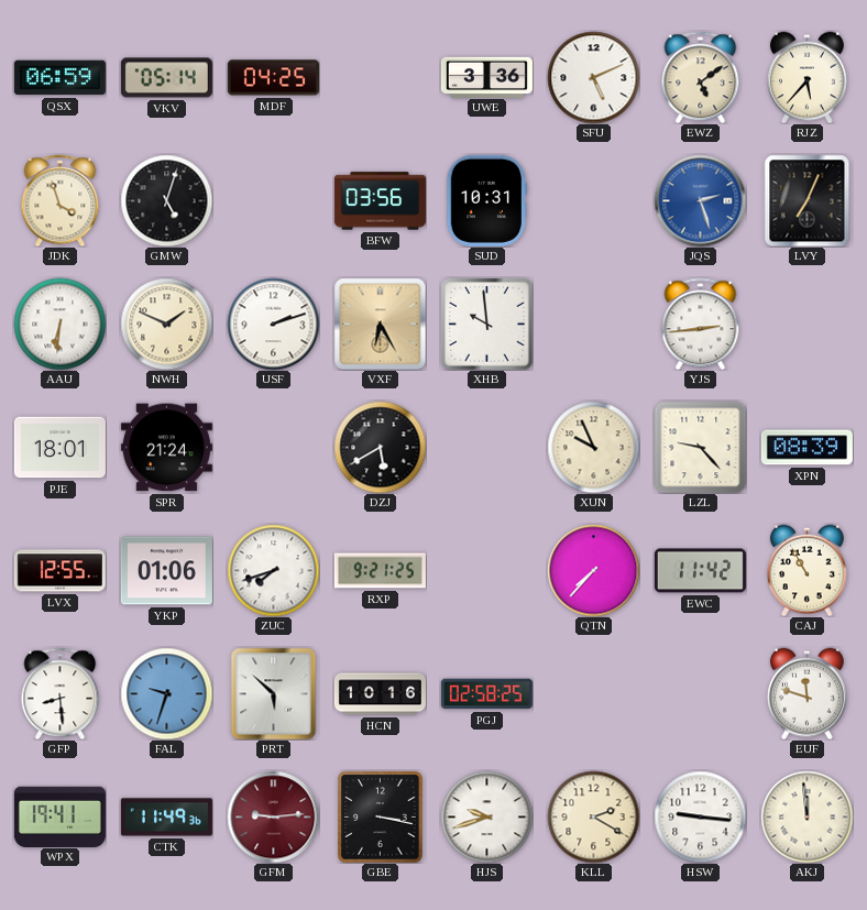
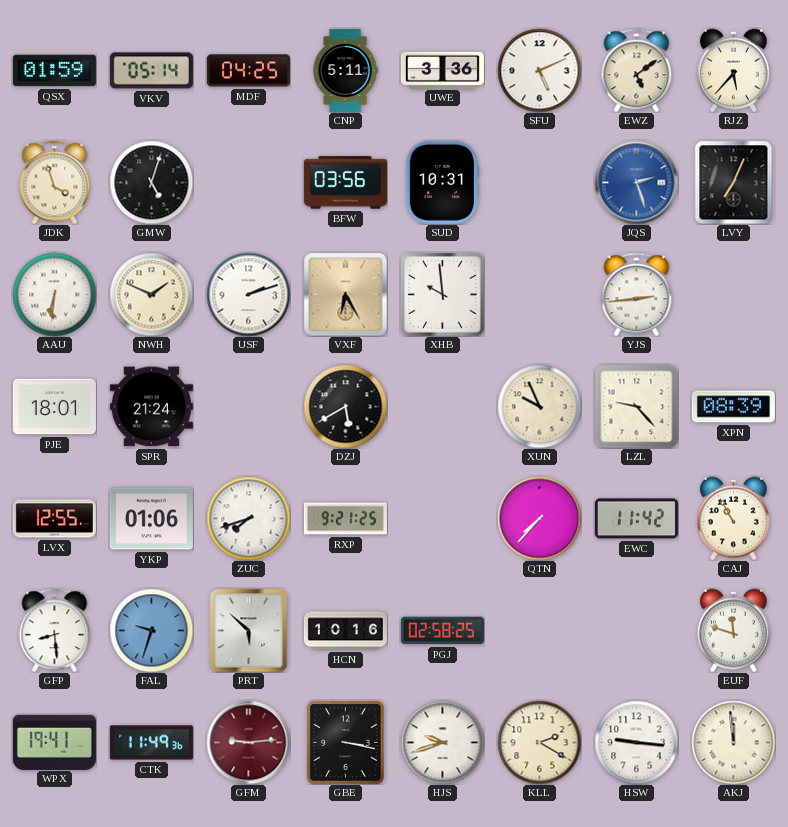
QSX: 06:59 -> 01:59
CNP: none -> 5:11
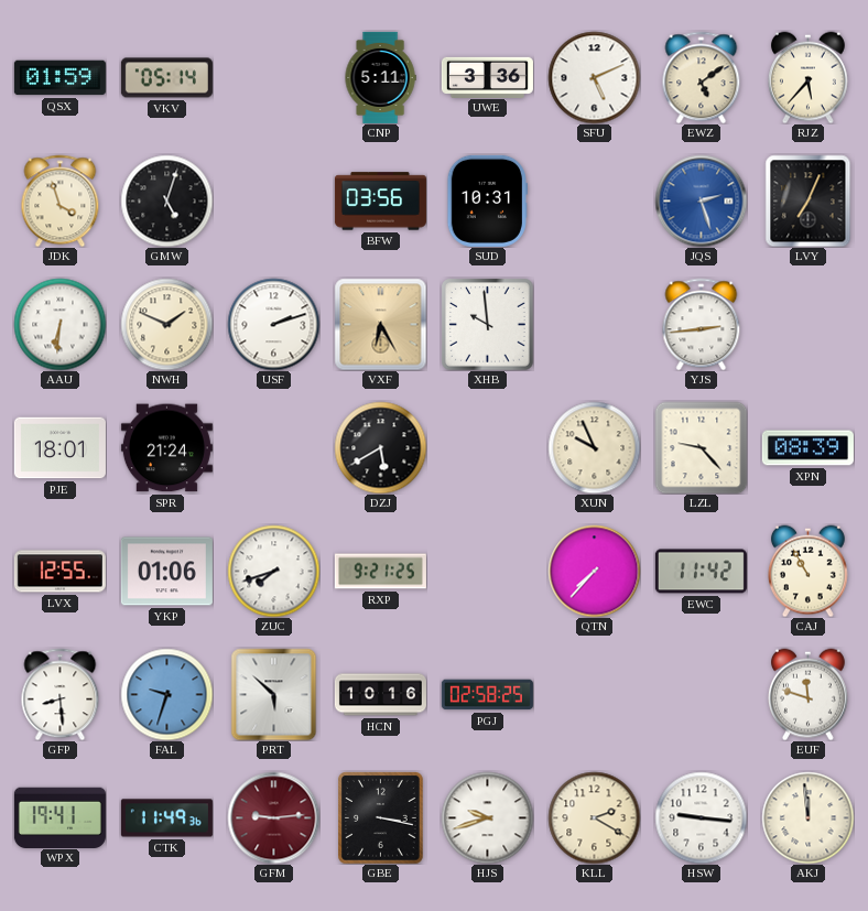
MDF: 04:25 -> none
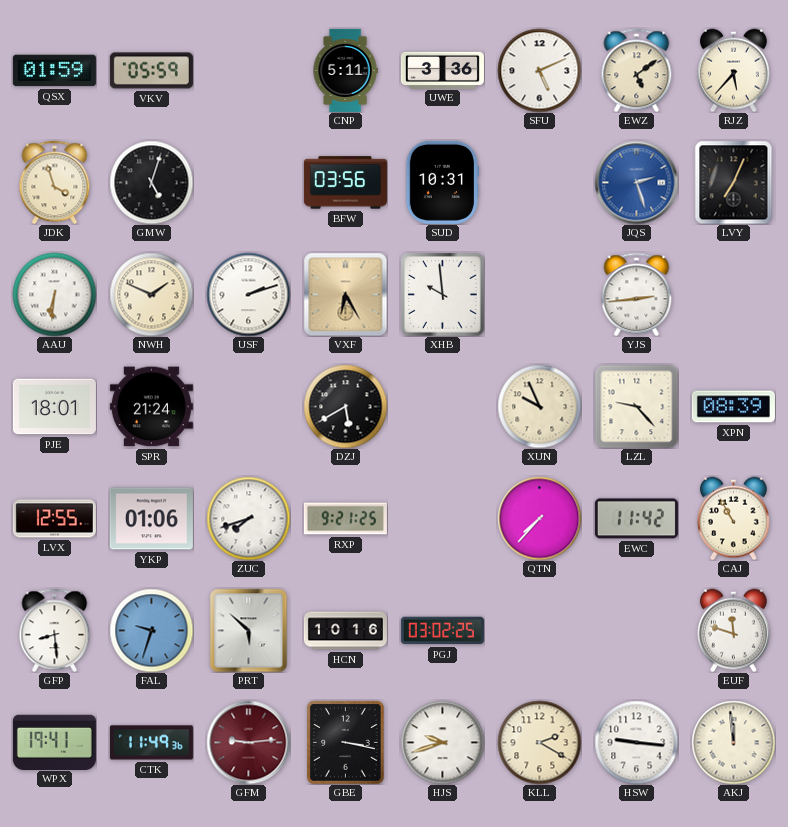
VKV: 05:14 -> 05:59
PGJ: 02:58 -> 03:02
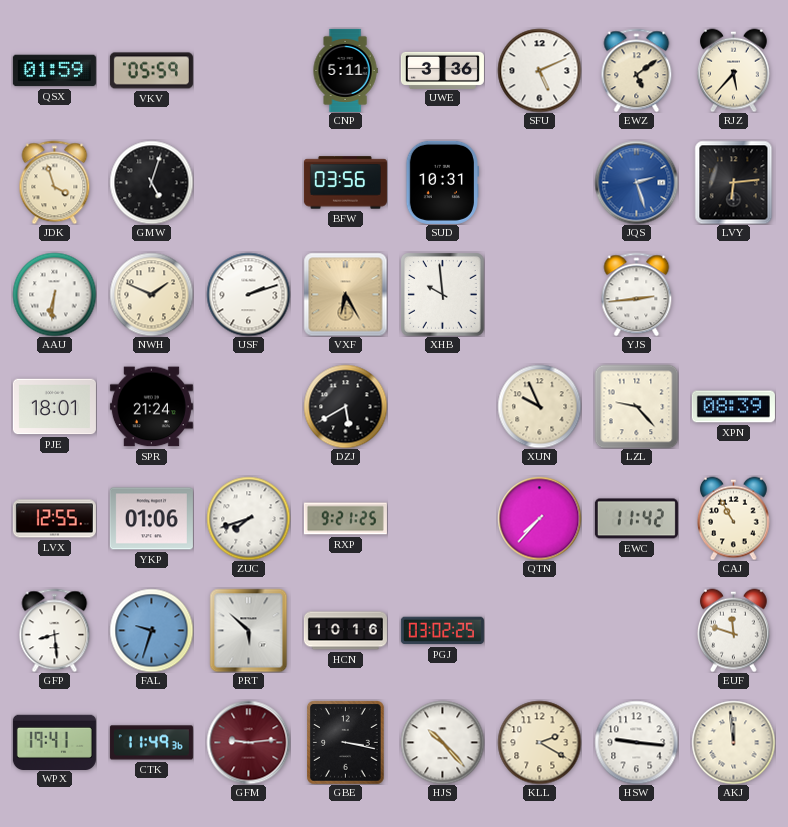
LVY: 7:04 -> 6:14
HJS: 9:42 -> 10:23
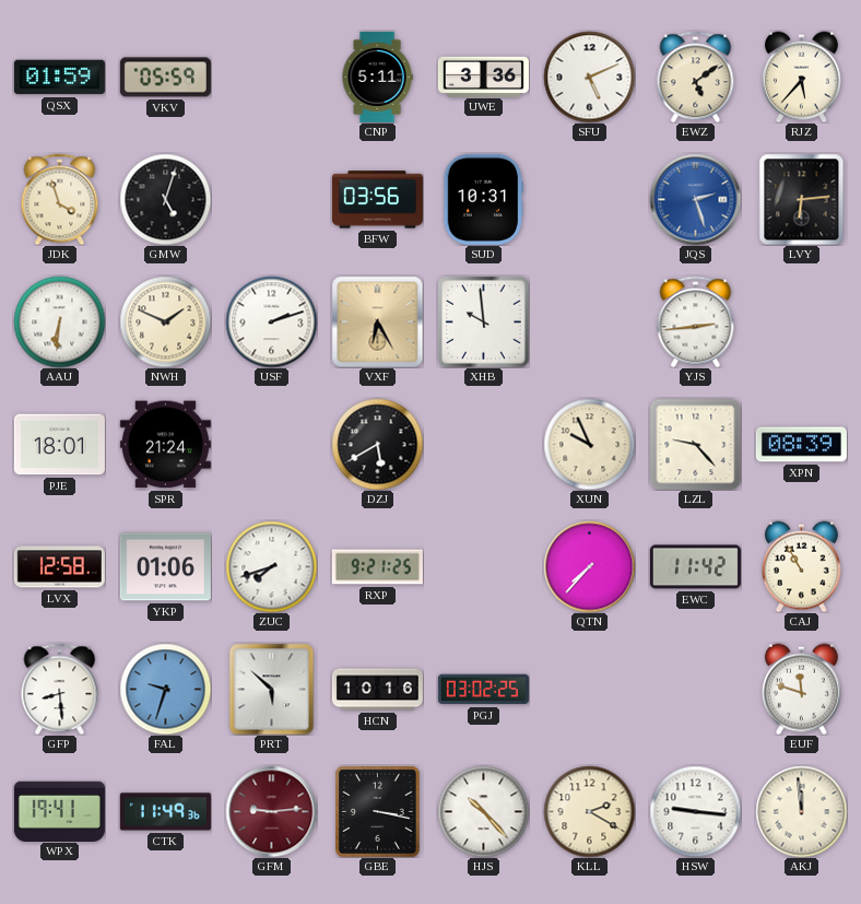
LVX: 12:55 -> 12:58
